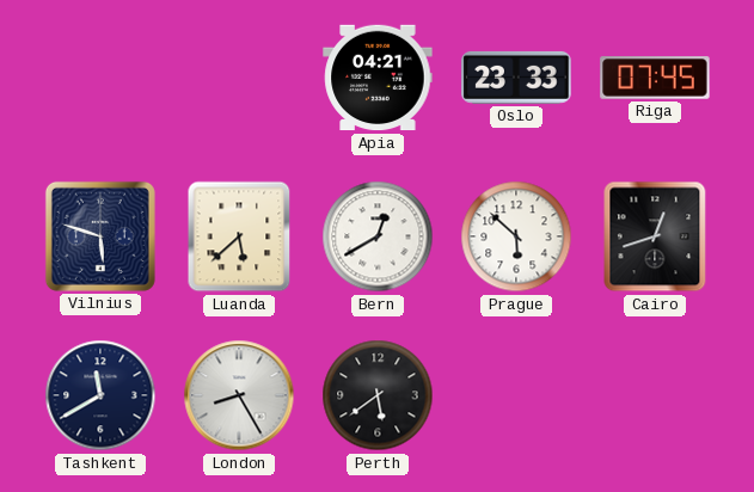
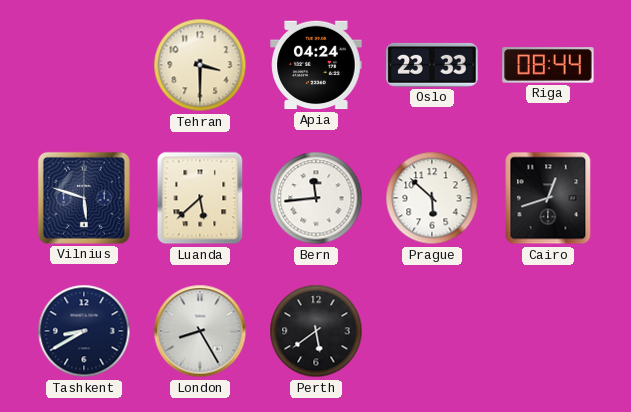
Tehran: none -> 3:30
Apia: 04:21 -> 04:24
Riga: 07:45 -> 08:44
Bern: 12:40 -> 11:44
Tashkent: 11:40 -> 8:40
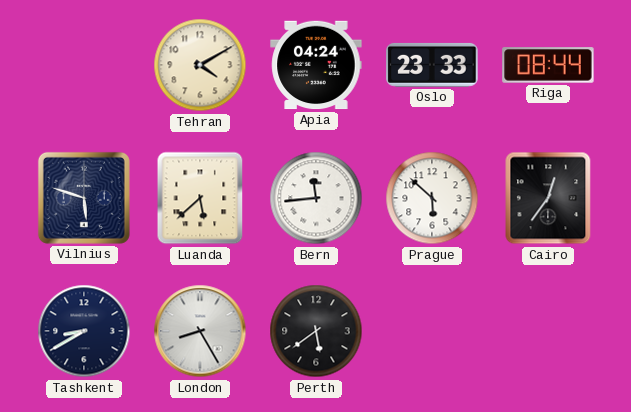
Tehran: 3:30 -> 4:10
Cairo: 12:42 -> 12:36
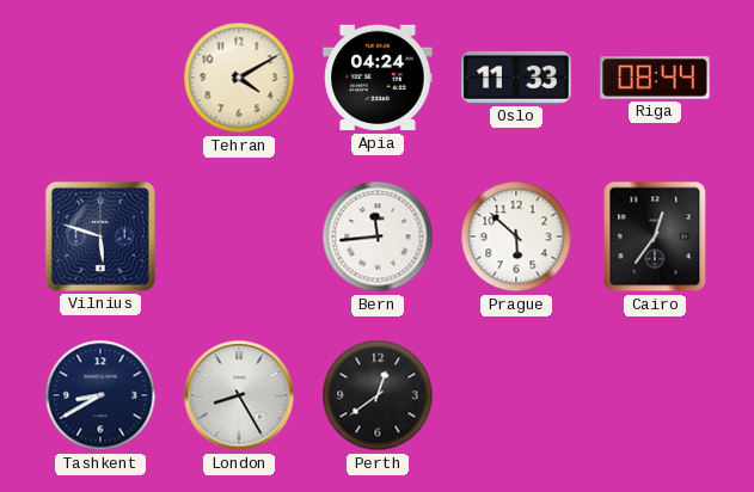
Oslo: 23:33 -> 11:33
Luanda: 5:38 -> none
Perth: 5:39 -> 12:39
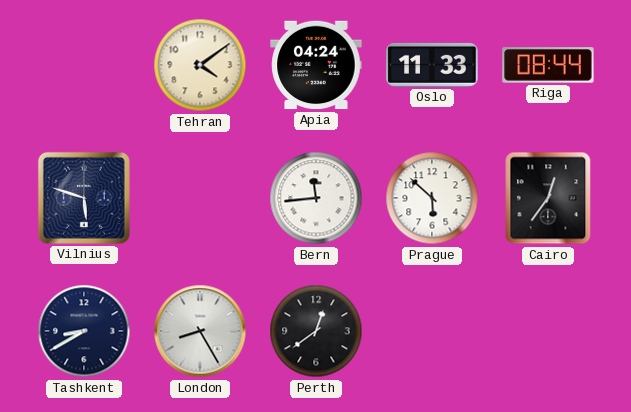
Tehran: 4:10 -> 4:09
